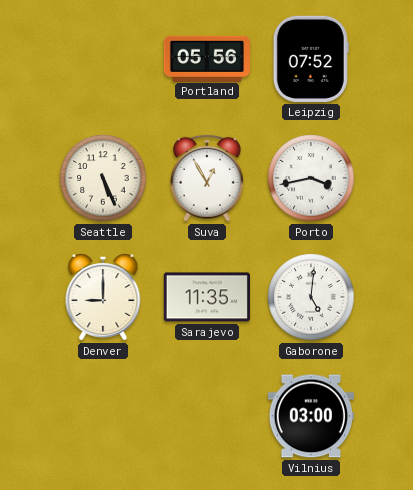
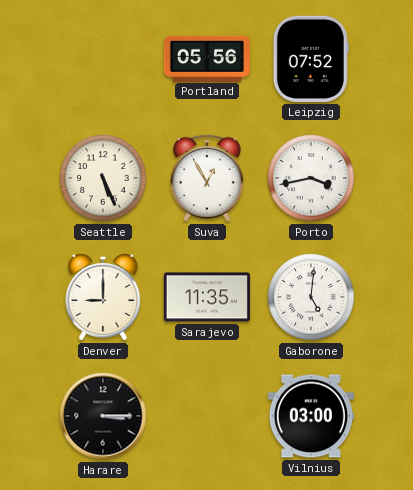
Harare: none -> 3:15
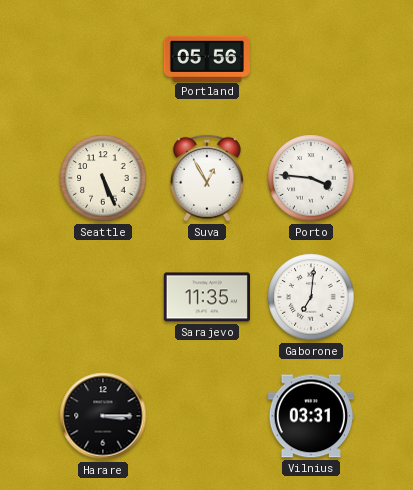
Leipzig: 07:52 -> none
Porto: 3:43 -> 3:46
Denver: 9:00 -> none
Gaborone: 5:01 -> 7:01
Vilnius: 03:00 -> 03:31
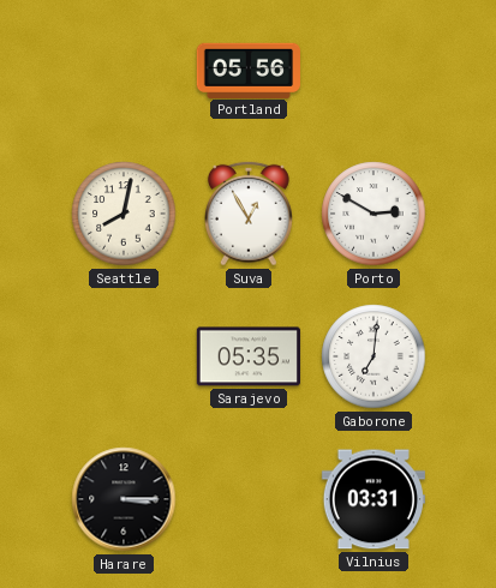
Seattle: 5:26 -> 8:02
Porto: 3:46 -> 2:50
Sarajevo: 11:35 -> 05:35
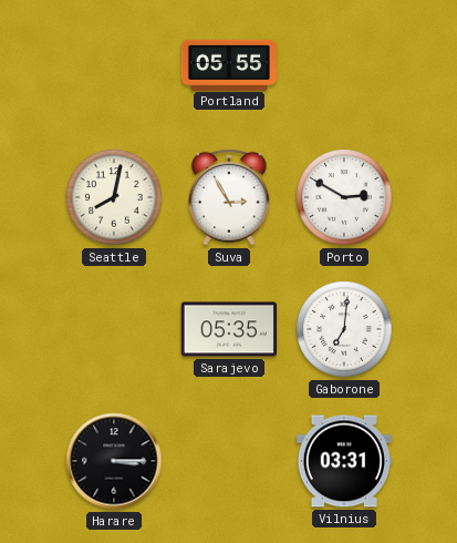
Portland: 05:56 -> 05:55
Suva: 12:55 -> 2:55
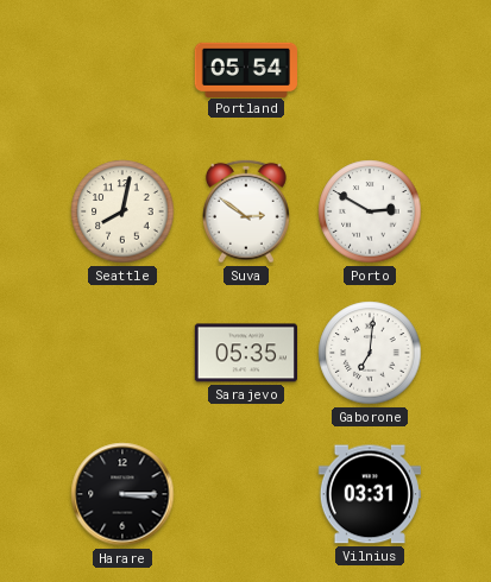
Portland: 05:55 -> 05:54
Suva: 2:55 -> 2:51
